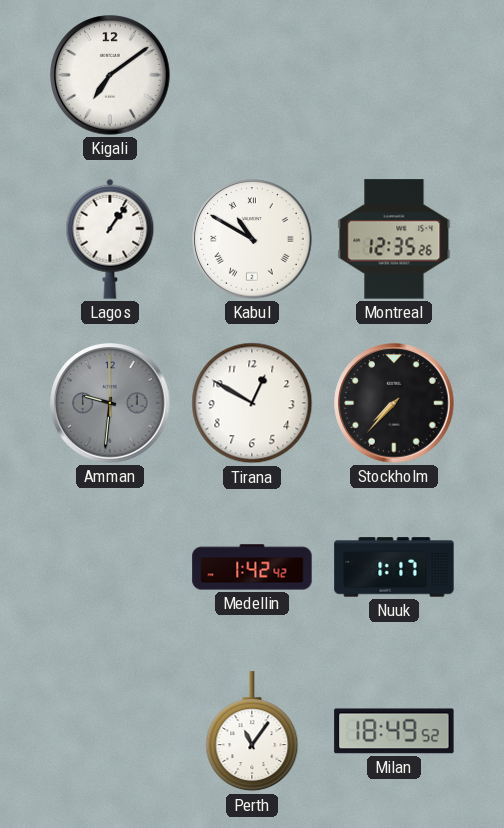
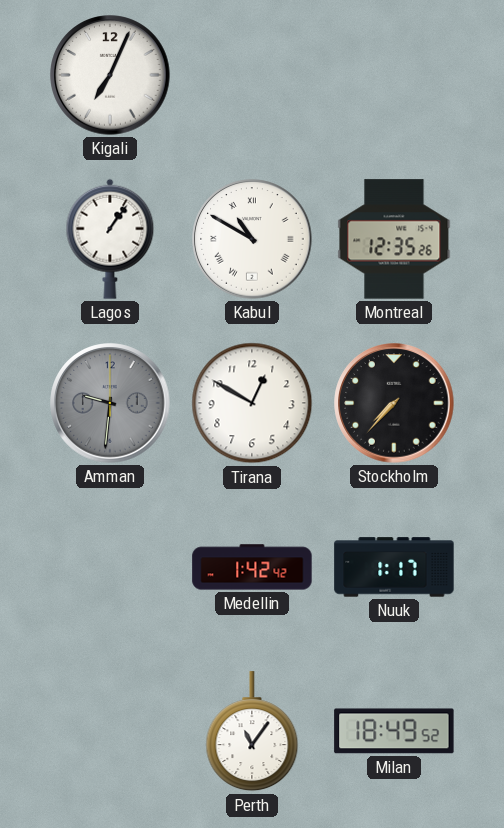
Kigali: 7:09 -> 7:04
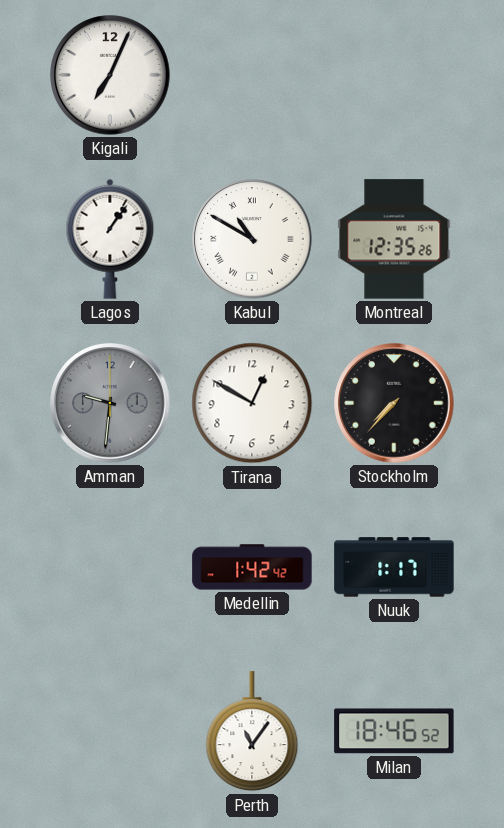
Milan: 18:49 -> 18:46
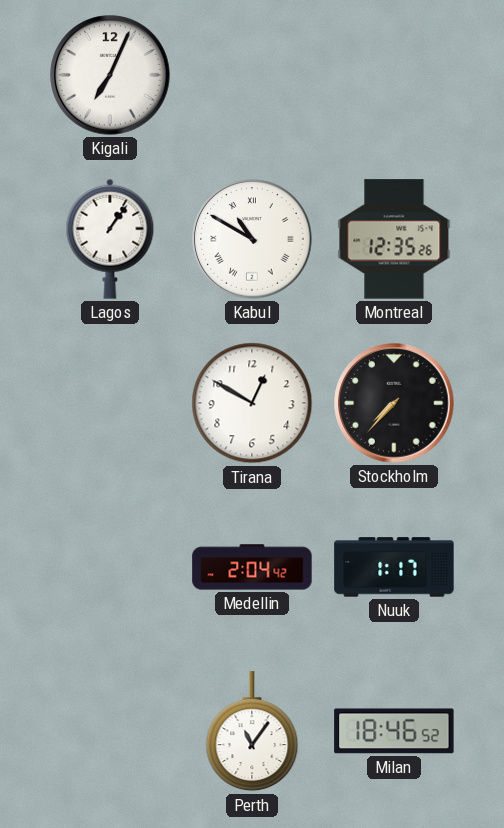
Amman: 9:31 -> none
Medellin: 1:42 -> 2:04
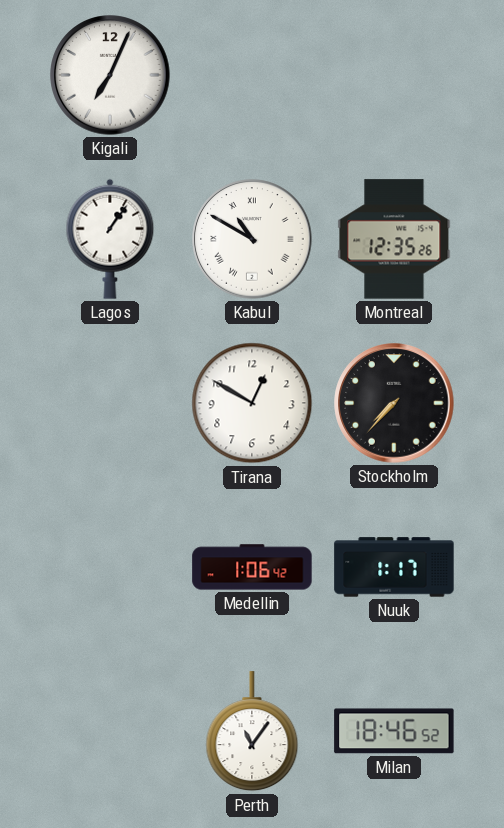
Medellin: 2:04 -> 1:06
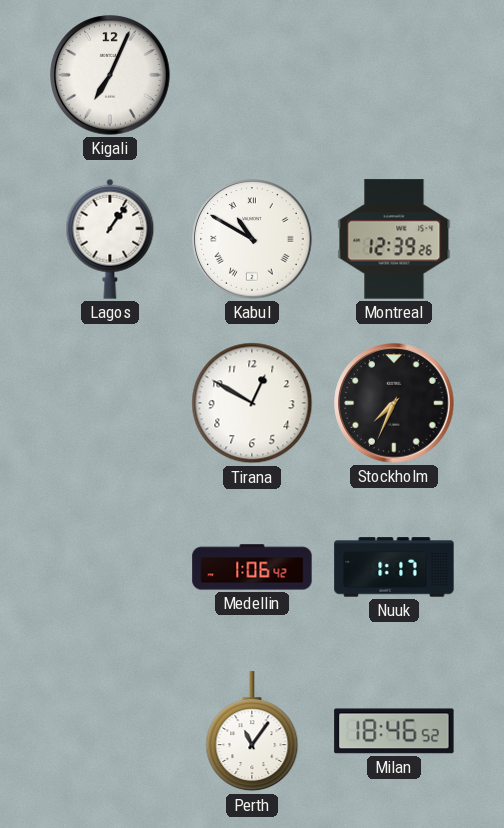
Montreal: 12:35 -> 12:39
Stockholm: 7:37 -> 7:34
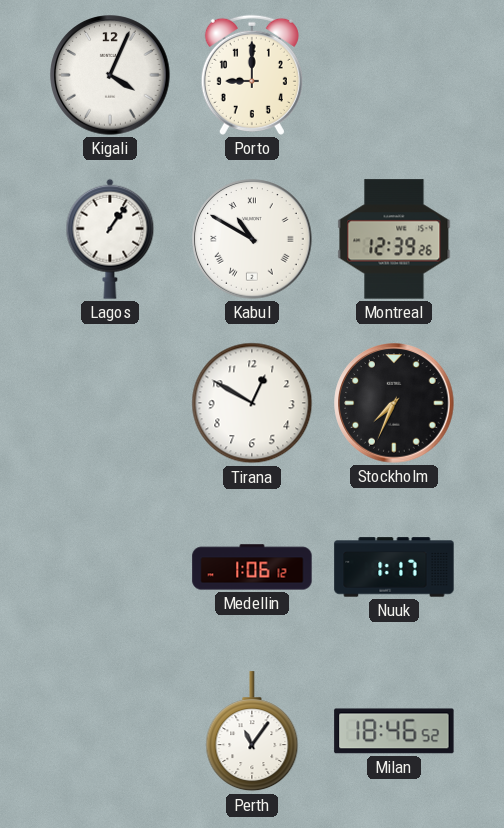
Kigali: 7:04 -> 4:04
Porto: none -> 9:00
Medellin: 1:06:42 -> 1:06:12
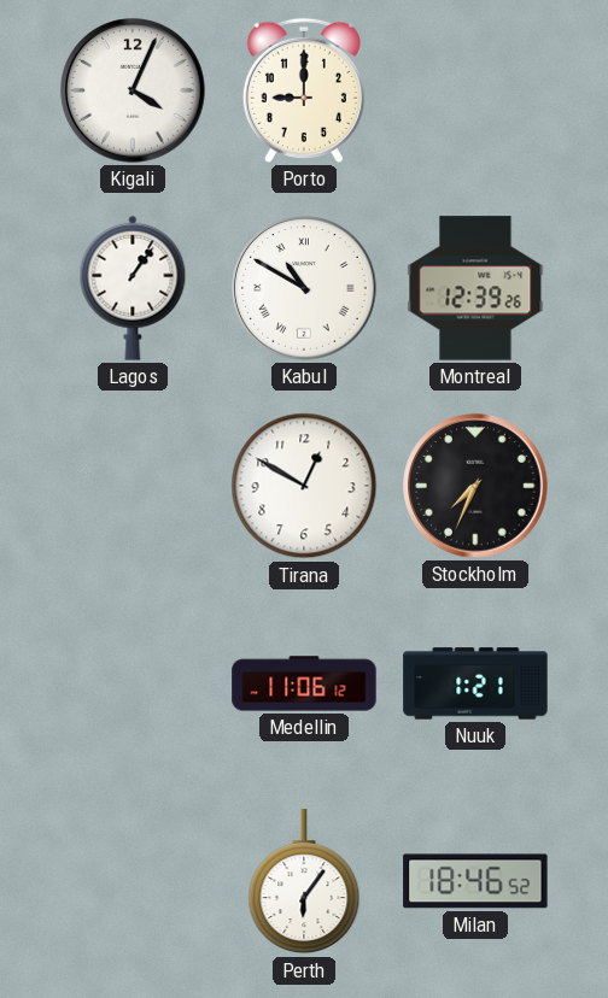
Medellin: 1:06 -> 11:06
Nuuk: 1:17 -> 1:21
Perth: 11:06 -> 6:06
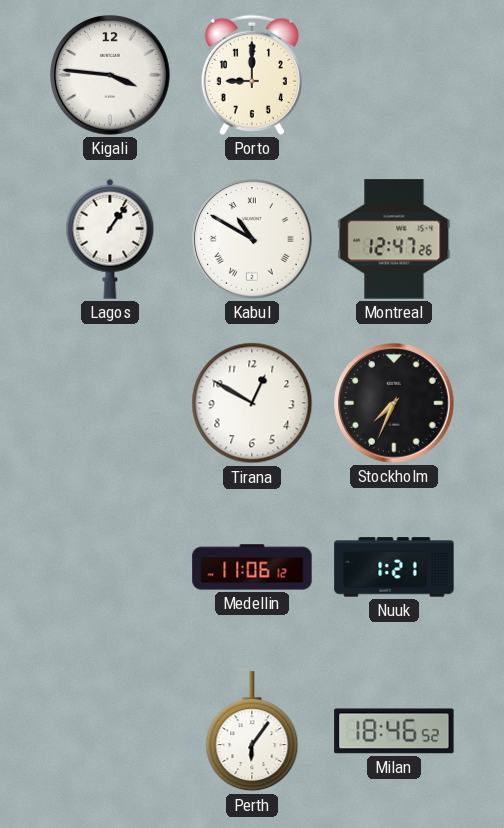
Kigali: 4:04 -> 3:46
Montreal: 12:39 -> 12:47
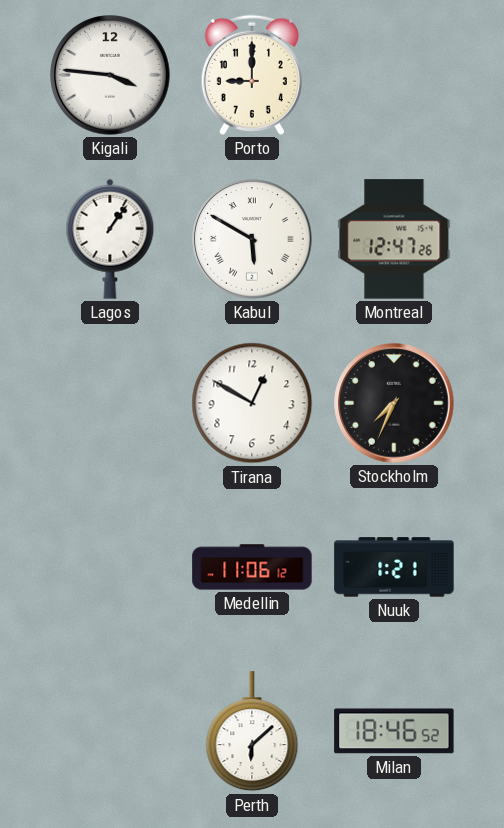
Kabul: 10:50 -> 5:50
Perth: 6:06 -> 6:08
